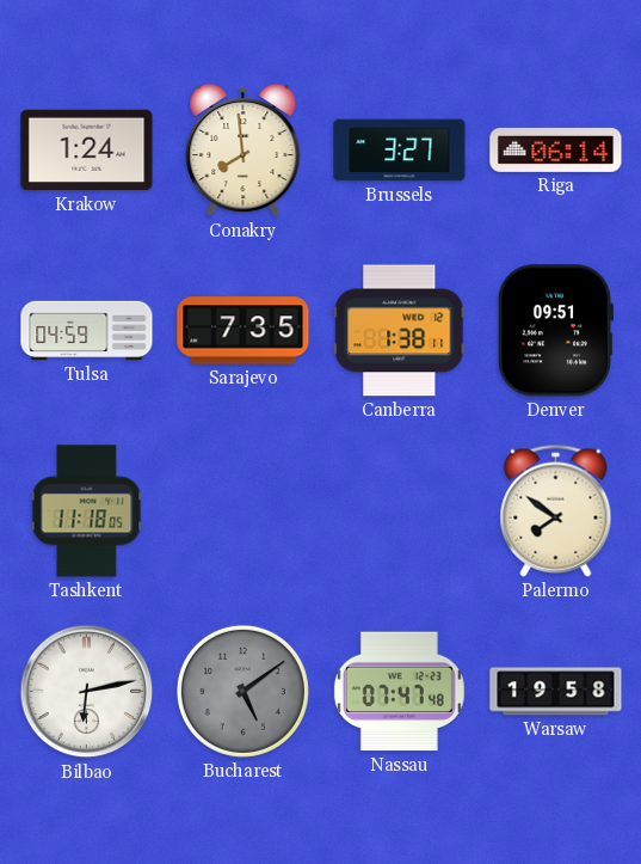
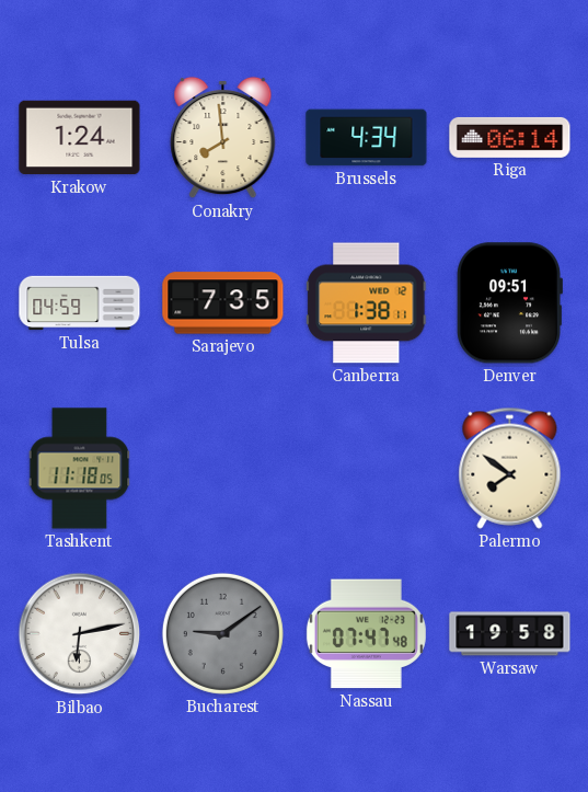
Brussels: 3:27 -> 4:34
Bucharest: 5:09 -> 9:09
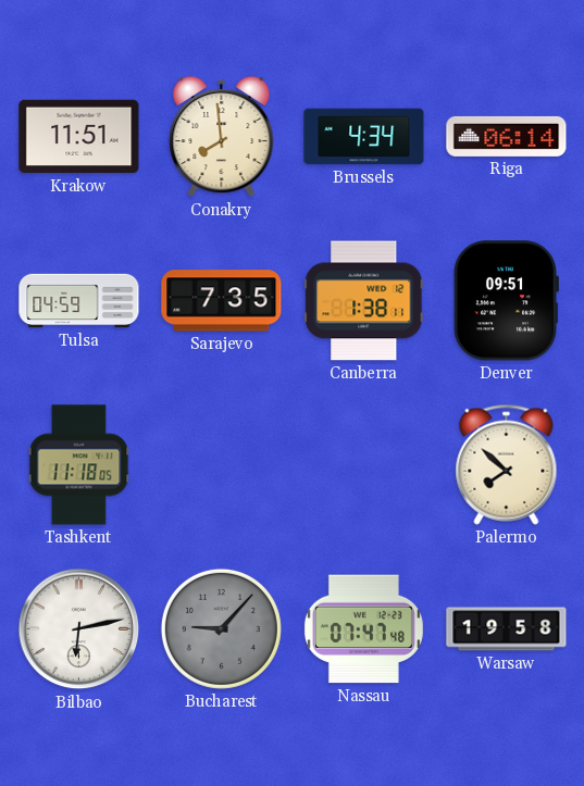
Krakow: 1:24 -> 11:51
Palermo: 7:51 -> 7:52
Bucharest: 9:09 -> 9:07
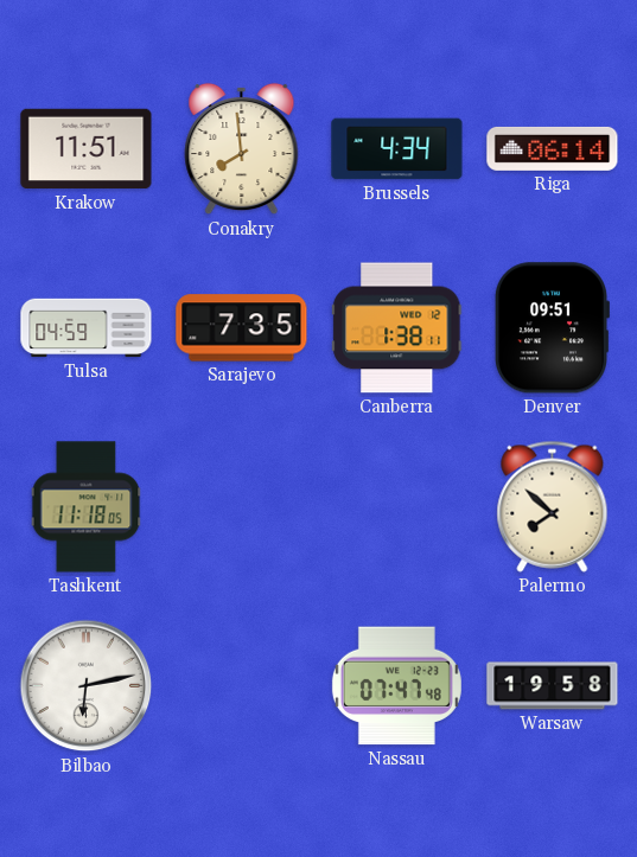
Bucharest: 9:07 -> none
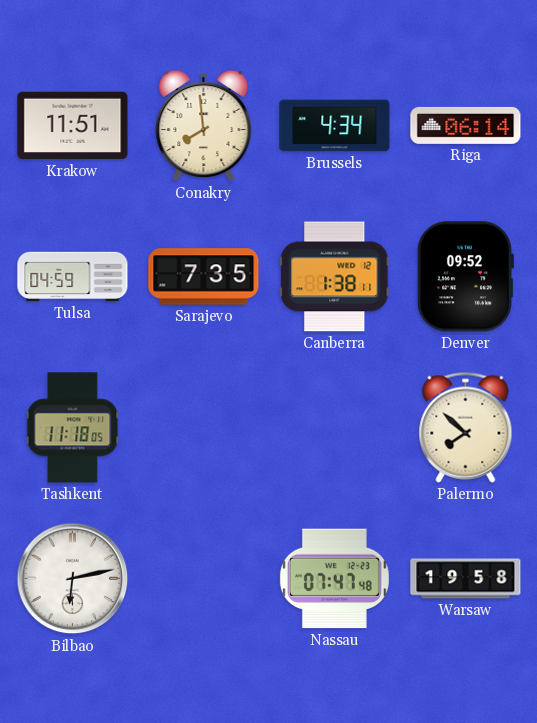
Denver: 09:51 -> 09:52
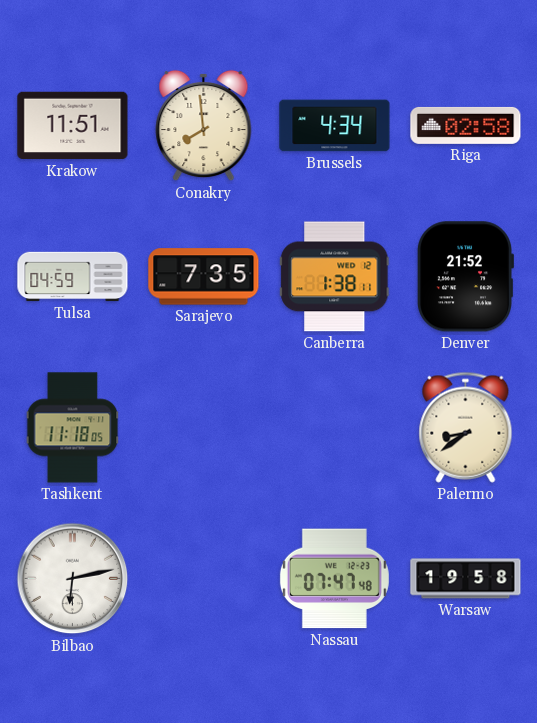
Riga: 06:14 -> 02:58
Denver: 09:52 -> 21:52
Palermo: 7:52 -> 8:39
